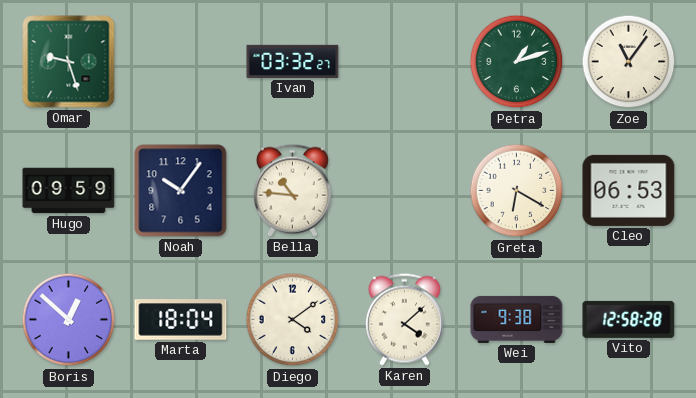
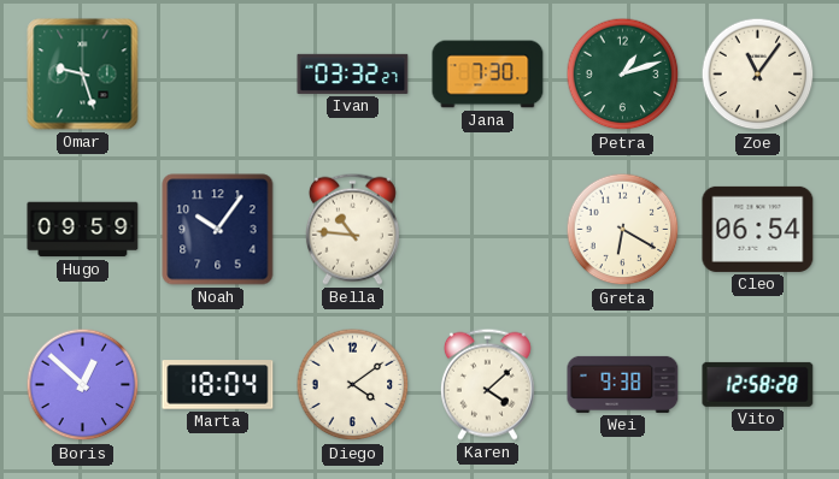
Jana: none -> 7:30
Cleo: 06:53 -> 06:54
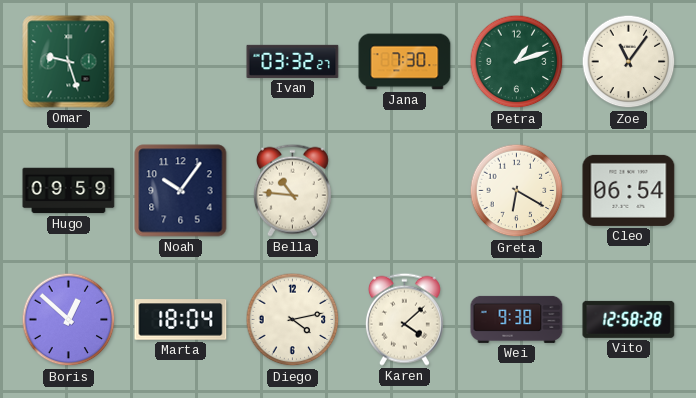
Diego: 4:09 -> 4:13
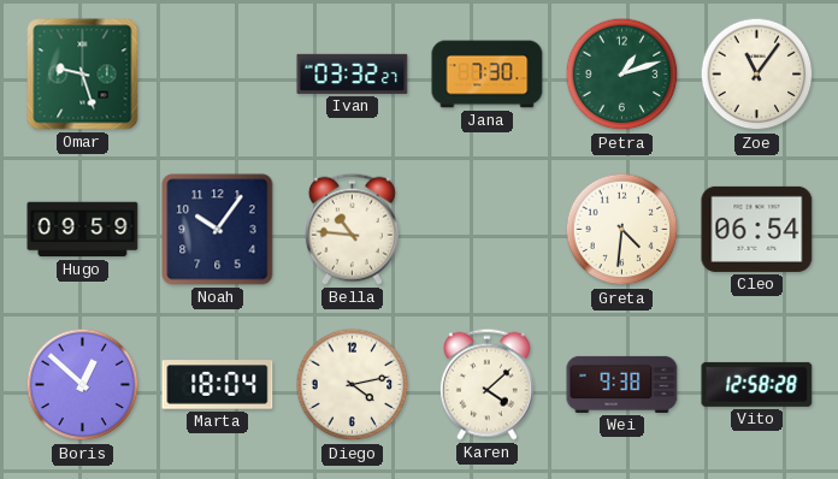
Greta: 6:20 -> 4:31
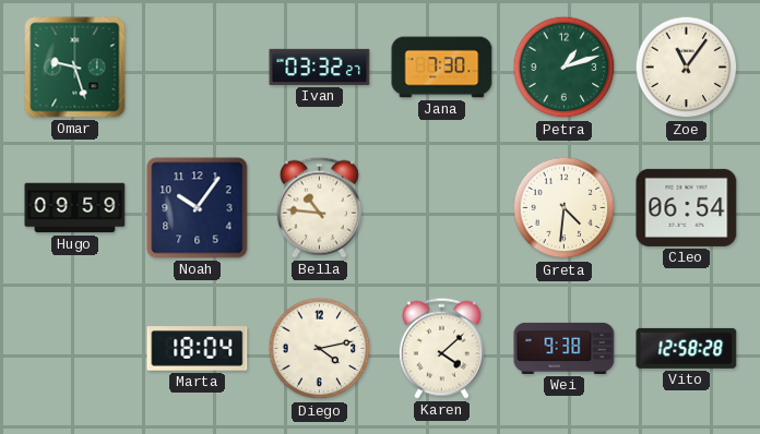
Boris: 12:52 -> none
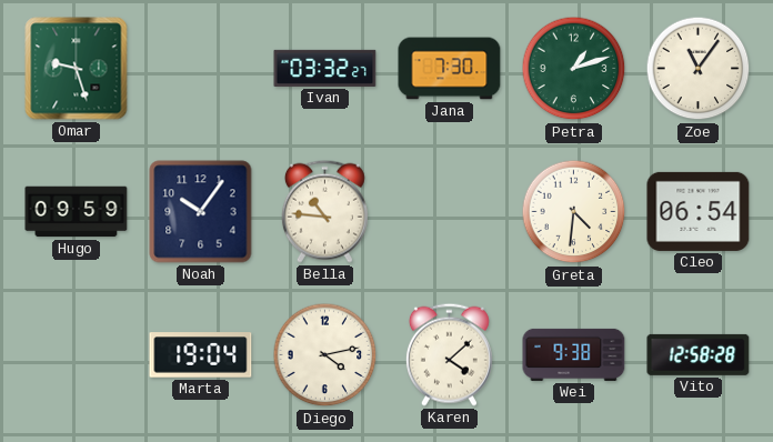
Marta: 18:04 -> 19:04
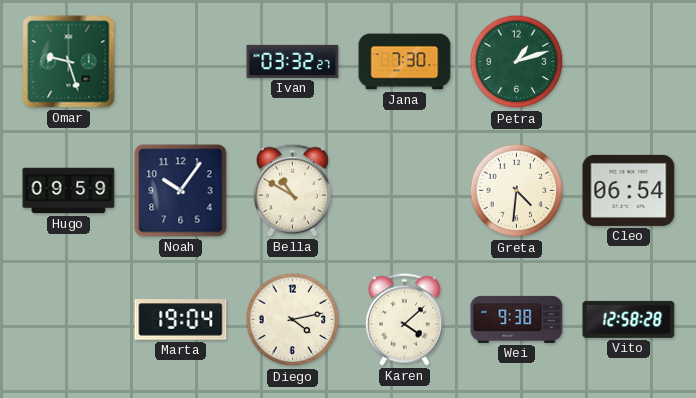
Zoe: 11:06 -> none
Bella: 10:46 -> 10:50
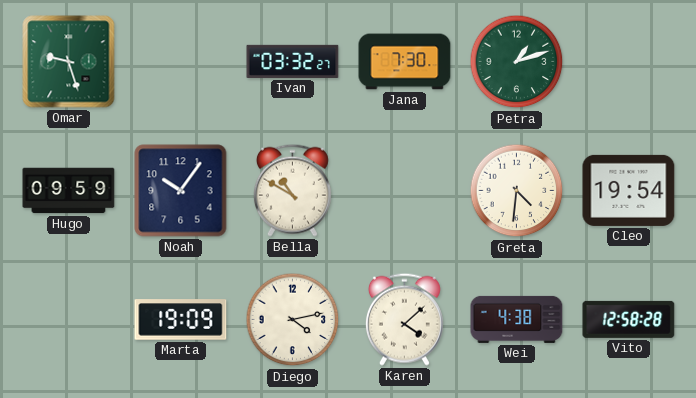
Cleo: 06:54 -> 19:54
Marta: 19:04 -> 19:09
Wei: 9:38 -> 4:38
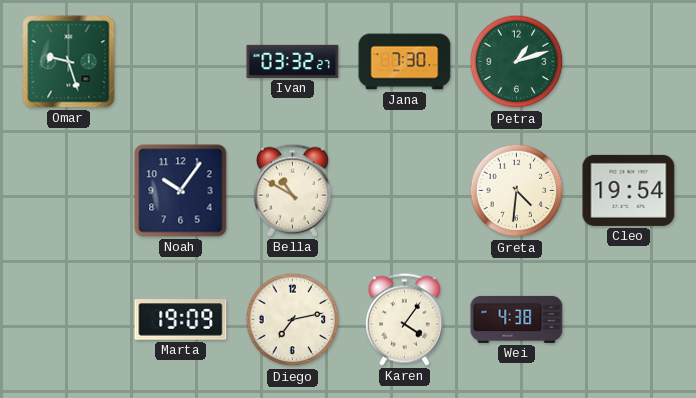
Hugo: 09:59 -> none
Diego: 4:13 -> 7:13
Karen: 4:08 -> 4:06
Vito: 12:58 -> none
